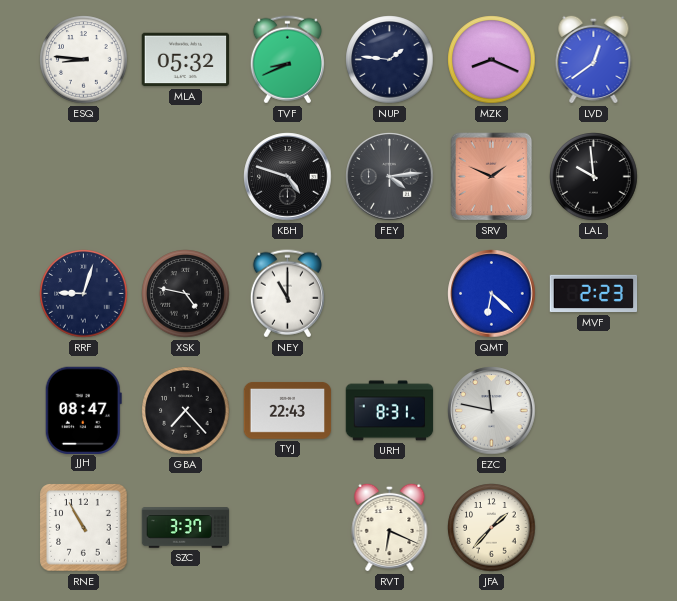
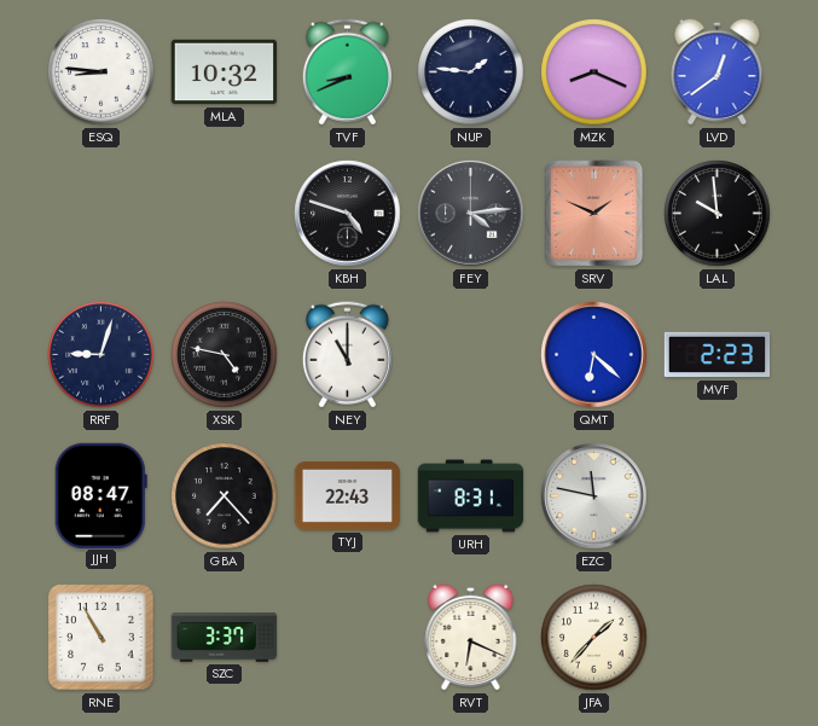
MLA: 05:32 -> 10:32
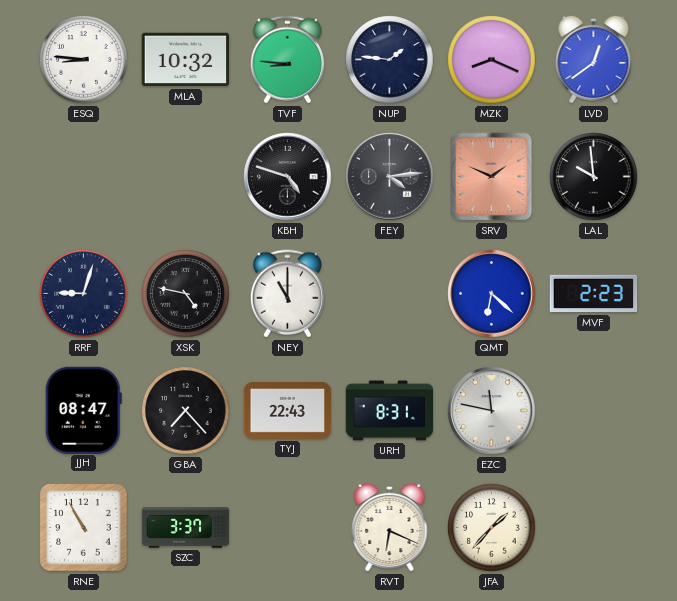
TVF: 8:41 -> 8:46
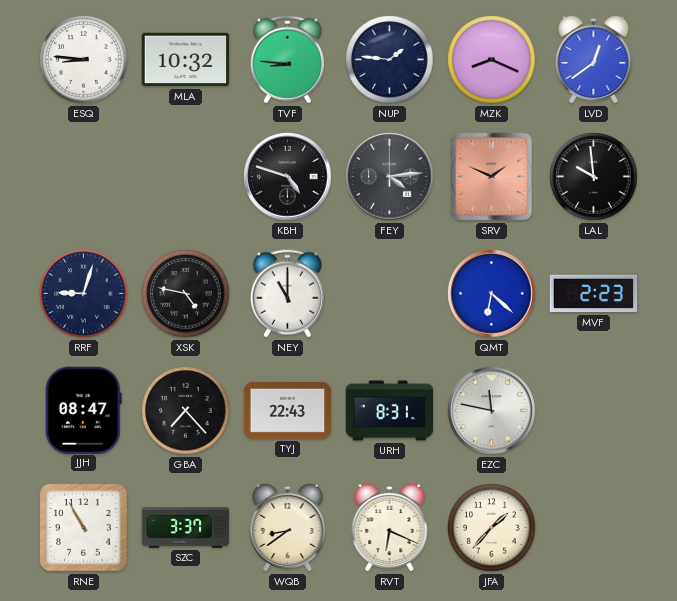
WQB: none -> 8:39
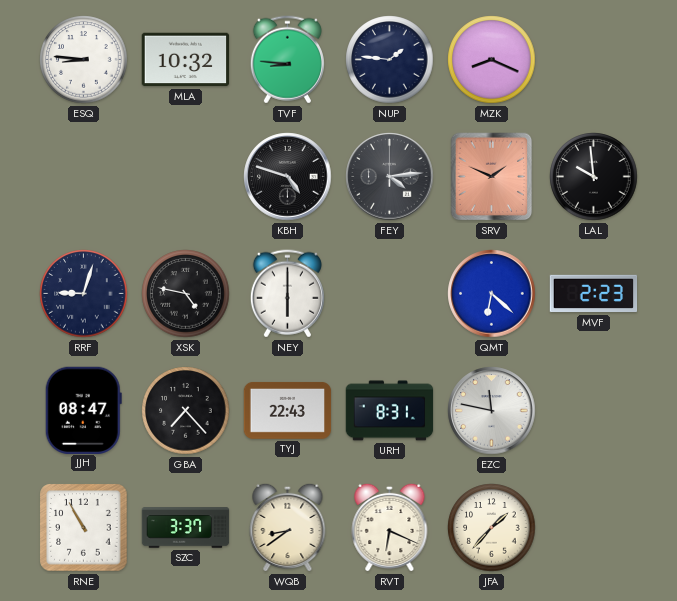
LVD: 12:39 -> none
NEY: 11:00 -> 6:00
